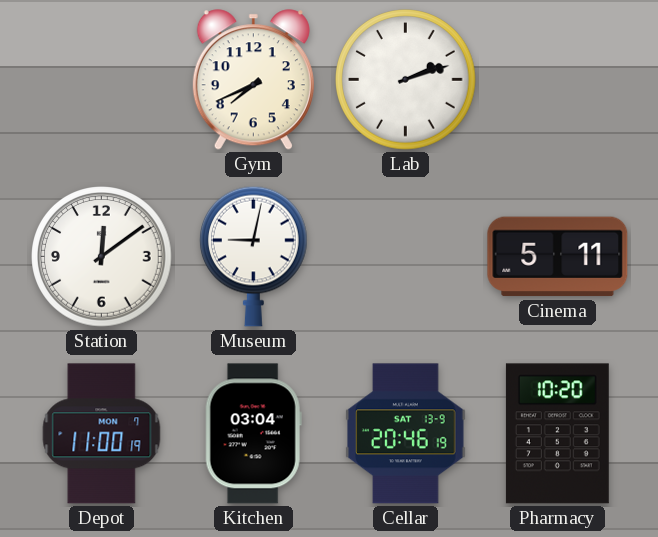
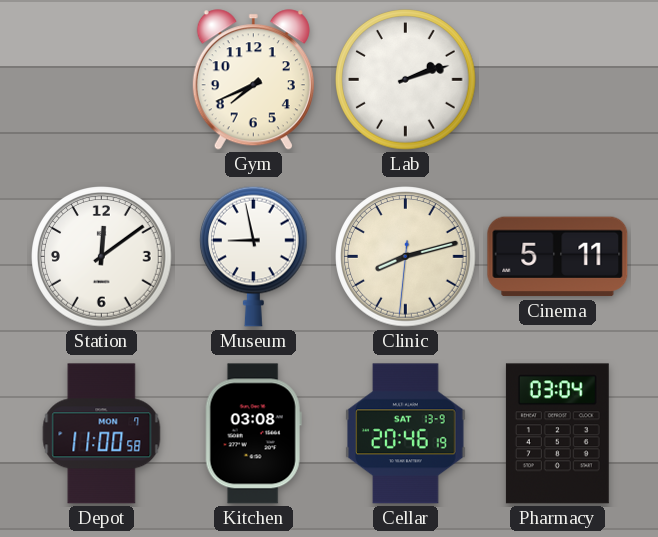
Museum: 9:02 -> 8:58
Clinic: none -> 8:12
Depot: 11:00:19 -> 11:00:58
Kitchen: 03:04 -> 03:08
Pharmacy: 10:20 -> 03:04
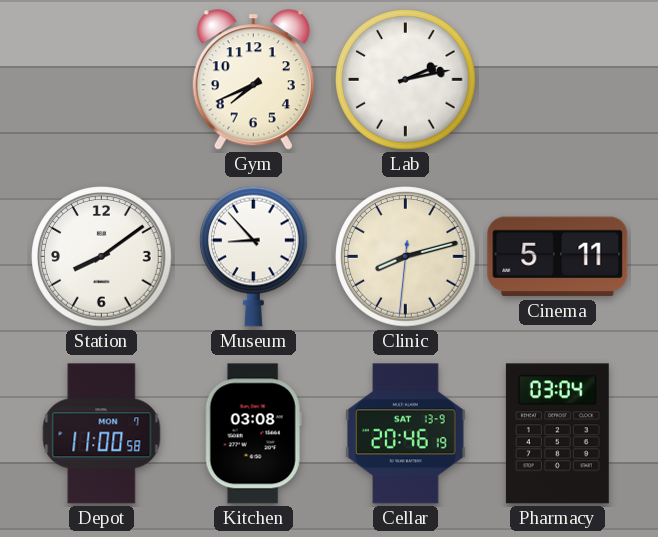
Lab: 2:12 -> 2:13
Station: 12:09 -> 8:09
Museum: 8:58 -> 8:53
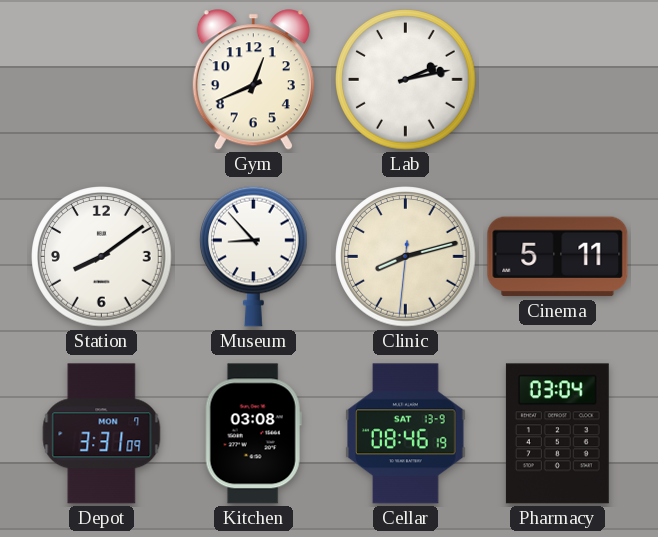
Gym: 7:41 -> 12:41
Depot: 11:00 -> 3:31
Cellar: 20:46 -> 08:46
